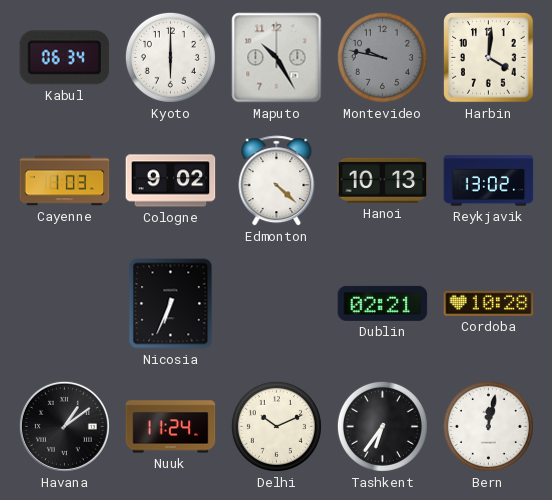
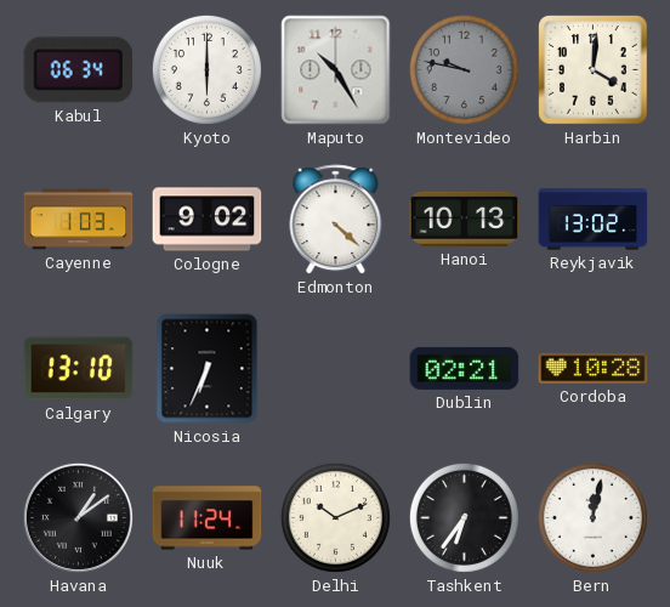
Calgary: none -> 13:10
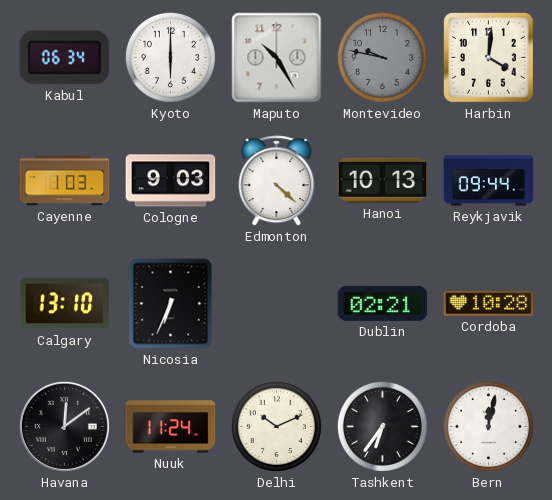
Cologne: 9:02 -> 9:03
Reykjavik: 13:02 -> 09:44
Havana: 1:09 -> 12:09
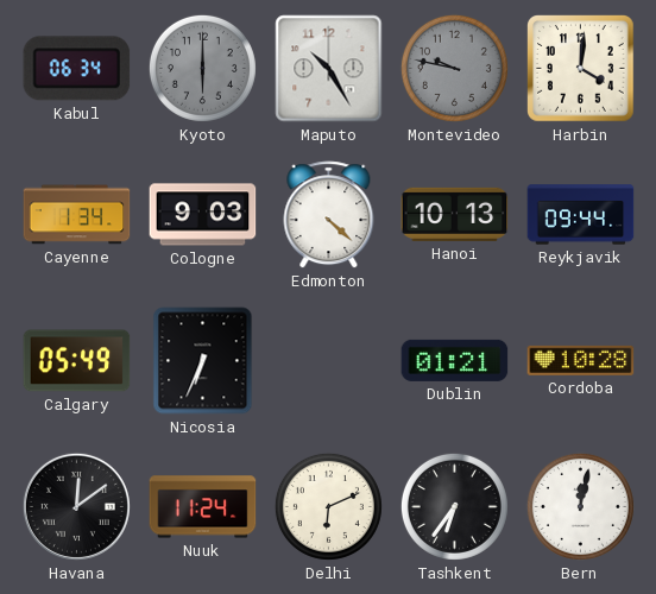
Kyoto dial: white -> grey
Cayenne: 1:03 -> 1:34
Calgary: 13:10 -> 05:49
Dublin: 02:21 -> 01:21
Delhi: 10:11 -> 6:11
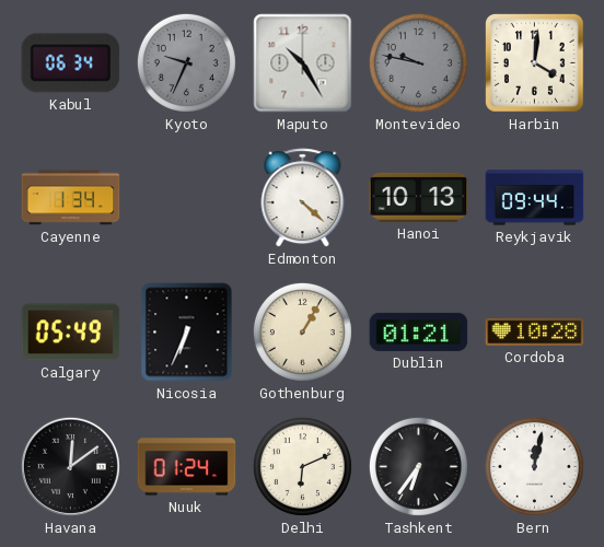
Kyoto: 6:00 -> 9:34
Cologne: 9:03 -> none
Gothenburg: none -> 1:05
Nuuk: 11:24 -> 01:24
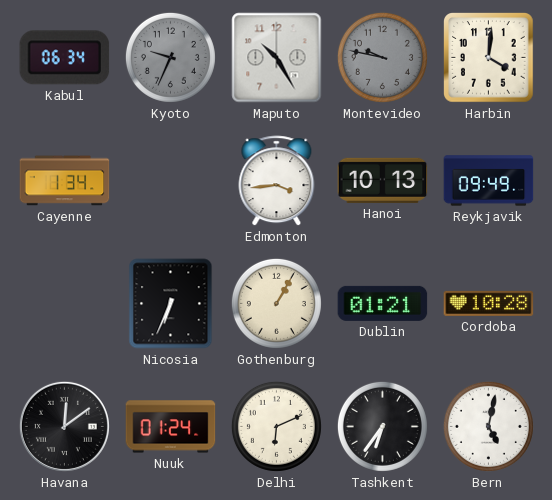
Edmonton: 4:22 -> 3:44
Reykjavik: 09:44 -> 09:49
Calgary: 05:49 -> none
Bern: 12:02 -> 5:02
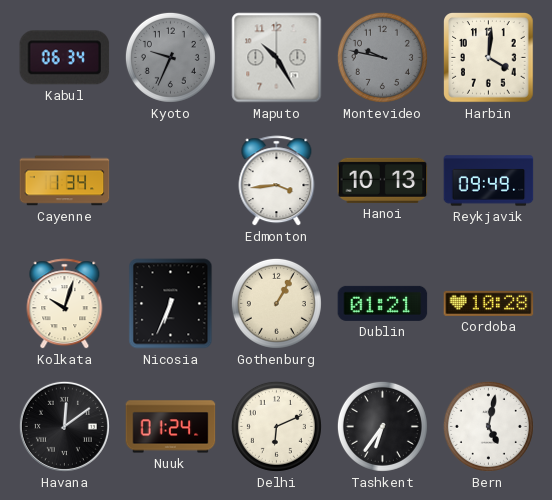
Kolkata: none -> 10:03
